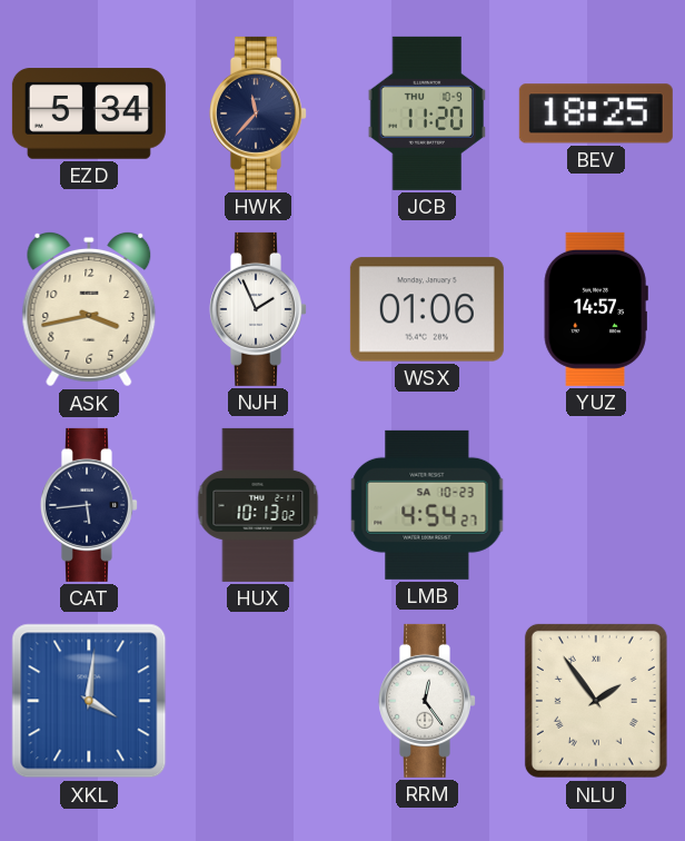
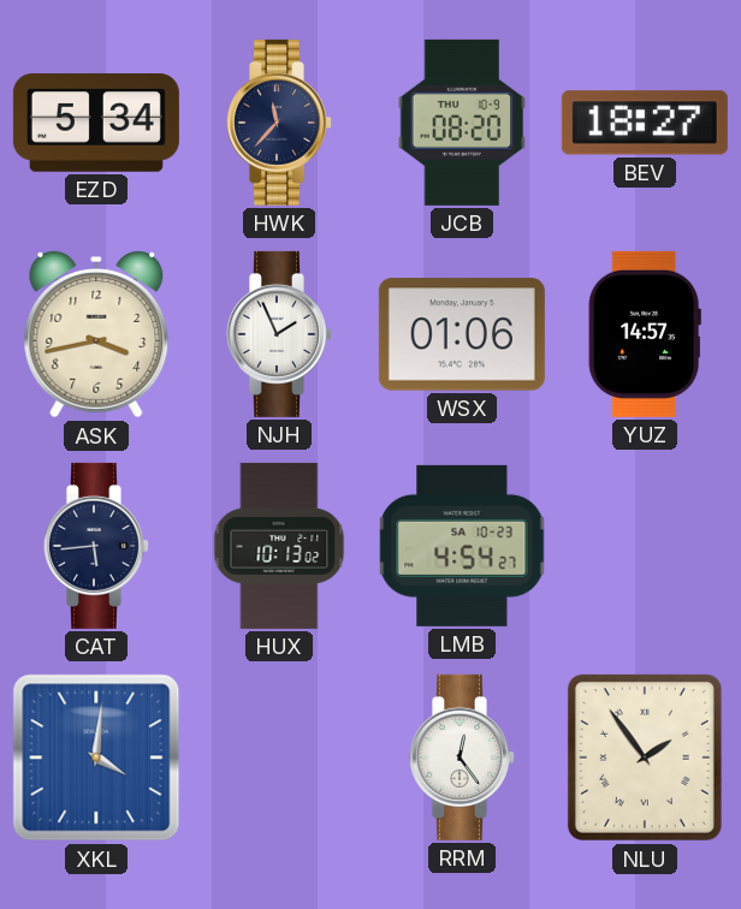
JCB: 11:20 -> 08:20
BEV: 18:25 -> 18:27
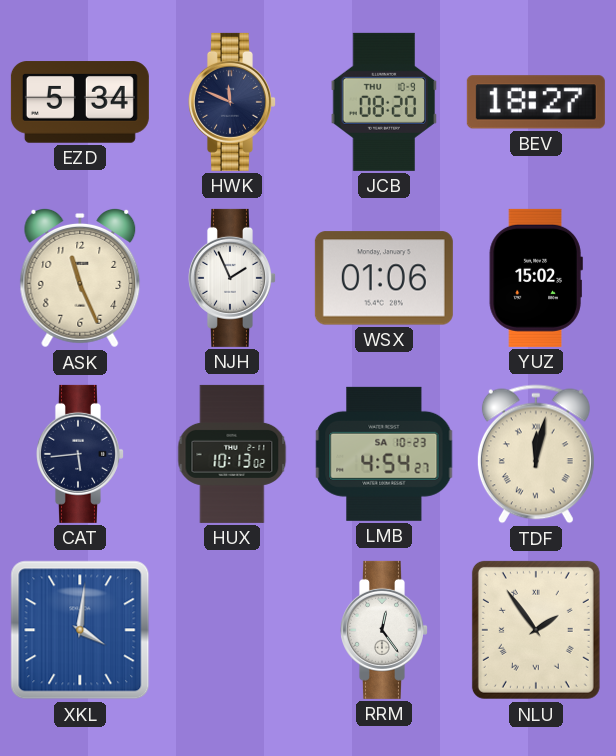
HWK: 11:37 -> 11:49
ASK: 3:43 -> 11:26
YUZ: 14:57 -> 15:02
TDF: none -> 12:02
